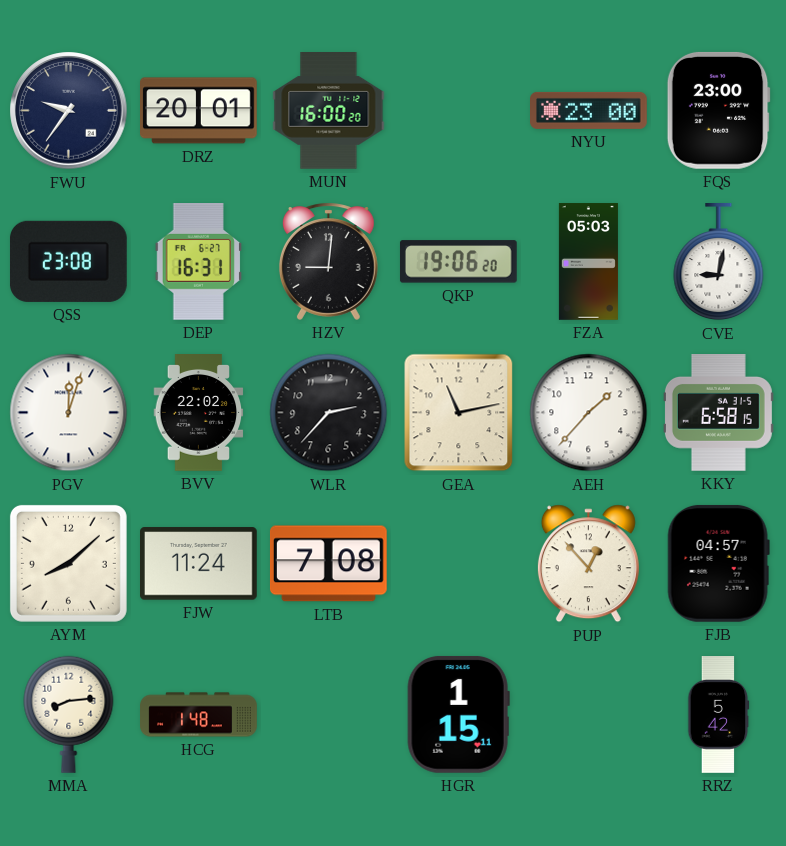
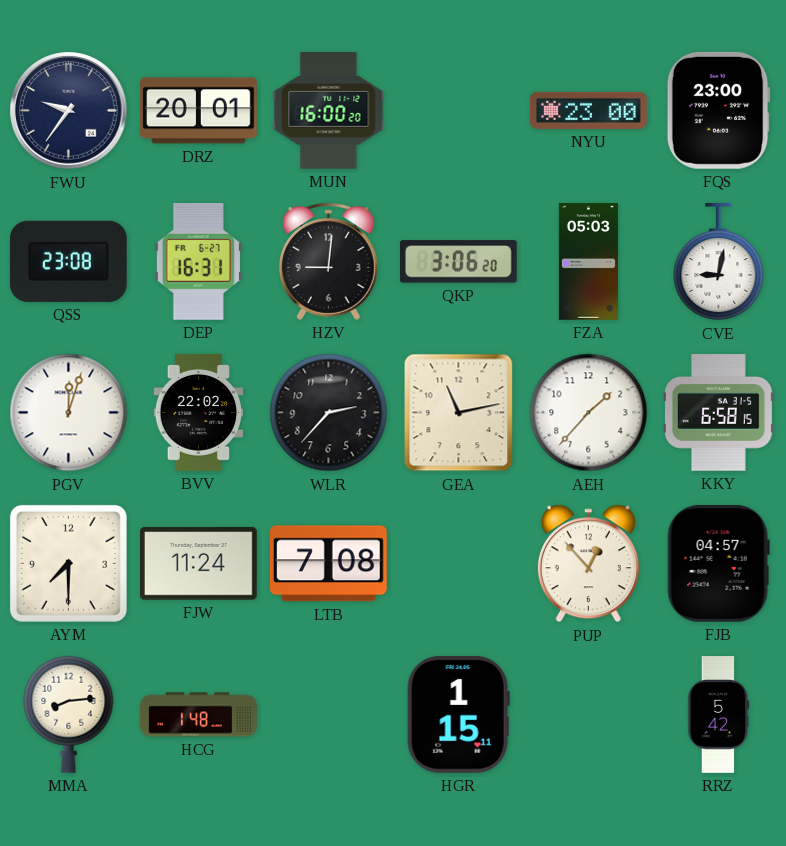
QKP: 19:06 -> 3:06
AYM: 8:08 -> 7:30
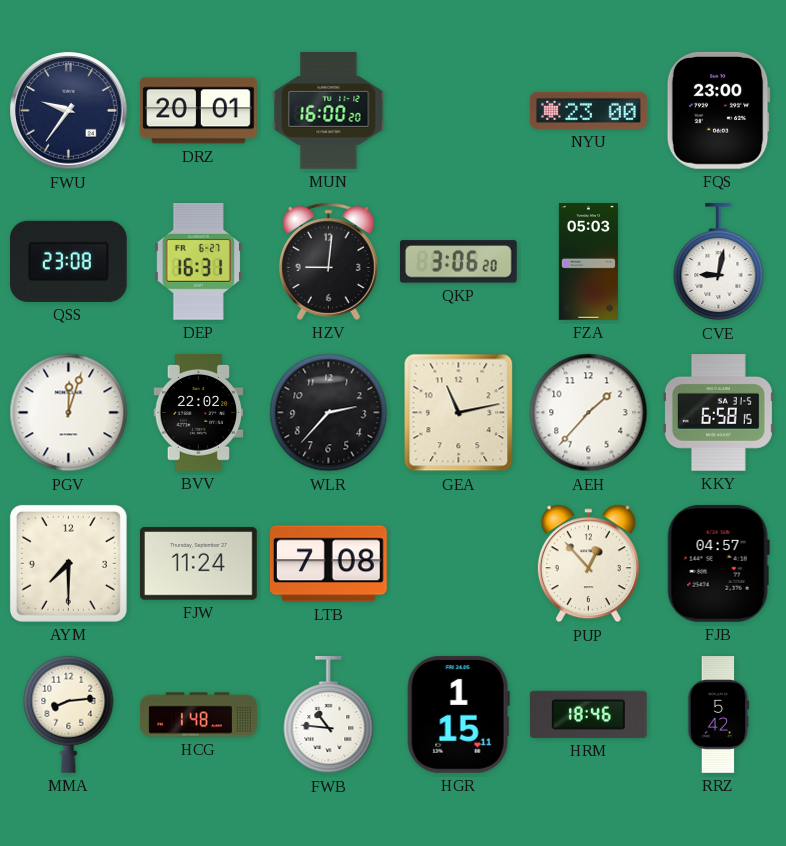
FWB: none -> 10:46
HRM: none -> 18:46
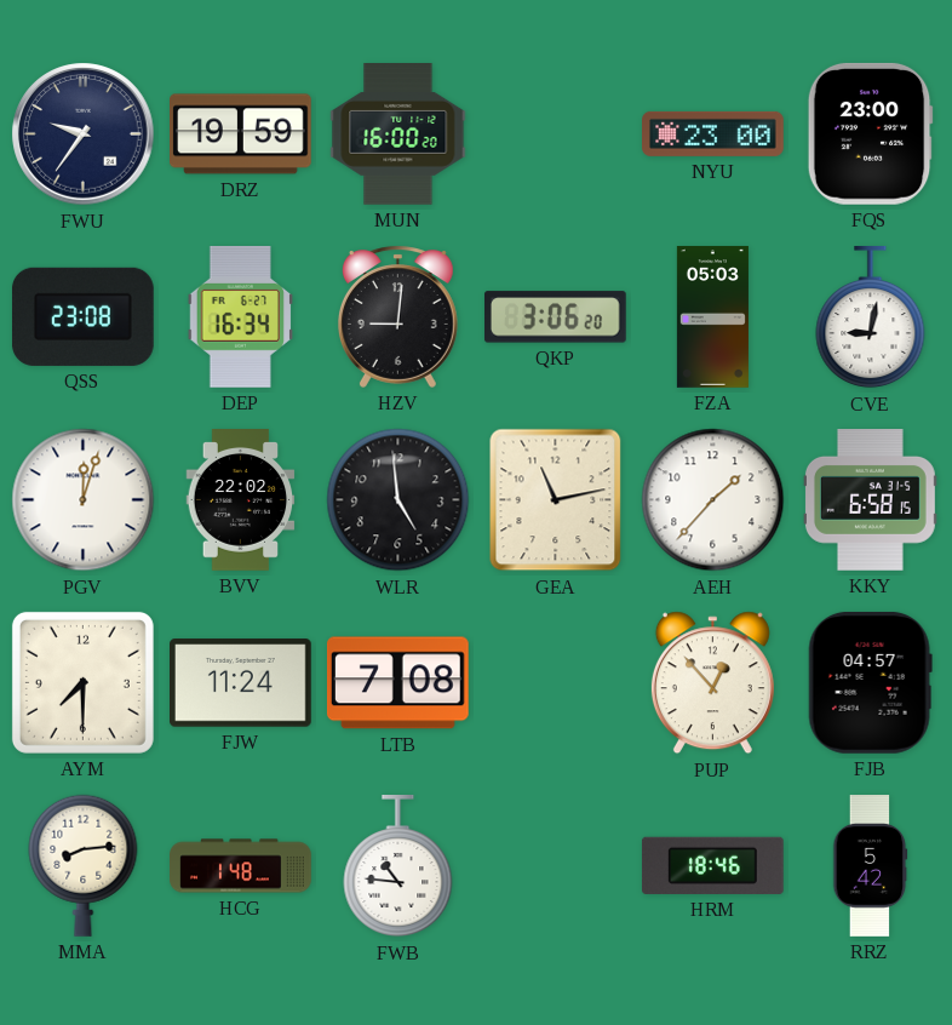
DRZ: 20:01 -> 19:59
DEP: 16:31 -> 16:34
WLR: 2:37 -> 4:59
HGR: 1:15 -> none
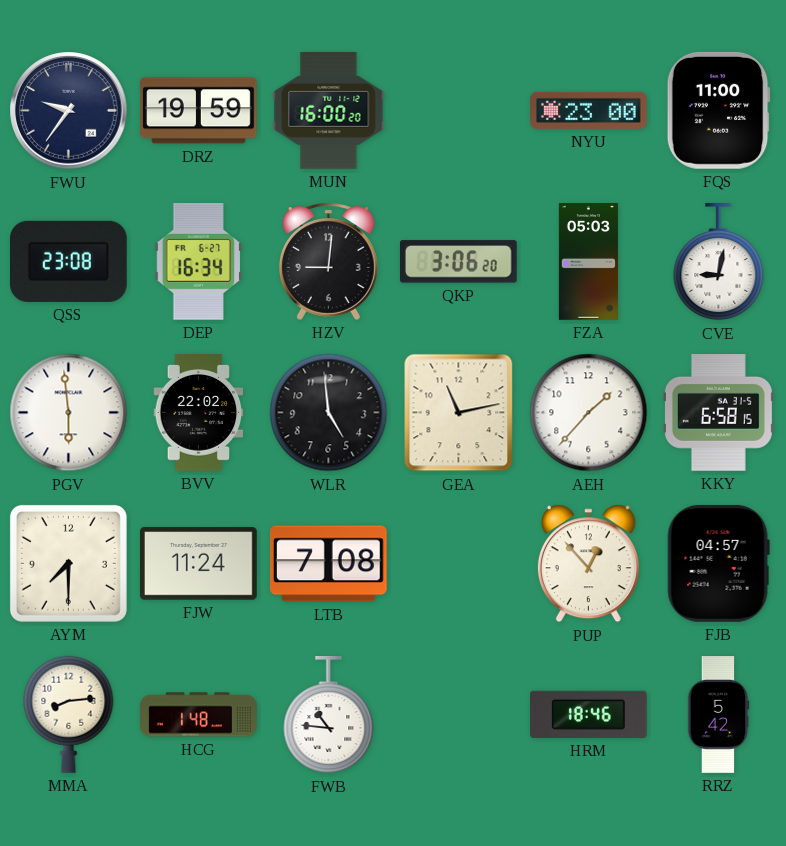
FQS: 23:00 -> 11:00
PGV: 12:03 -> 5:59
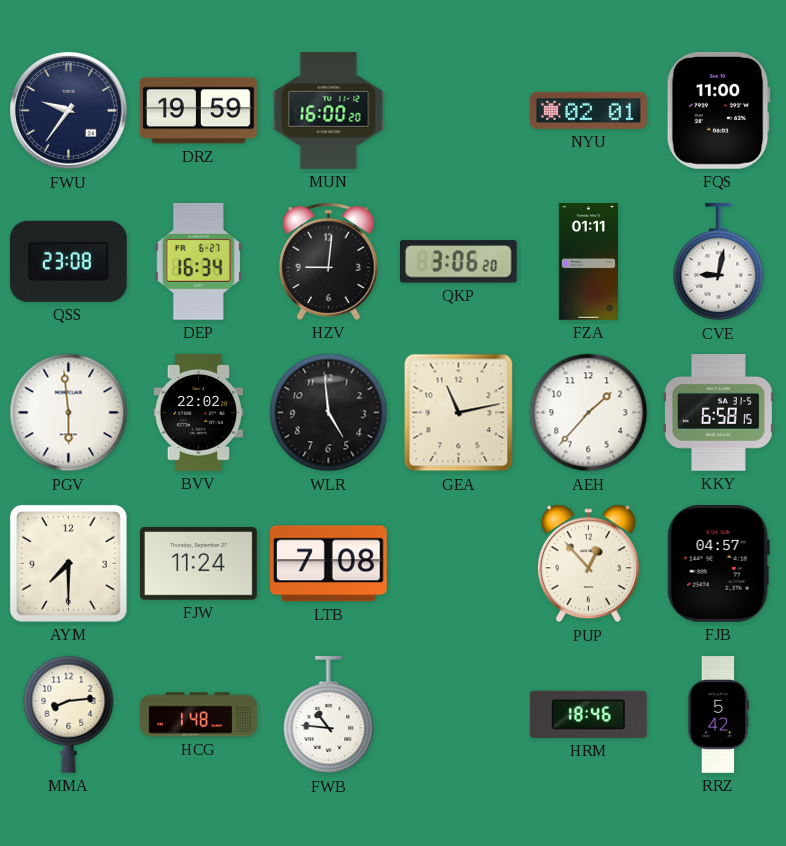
NYU: 23:00 -> 02:01
FZA: 05:03 -> 01:11
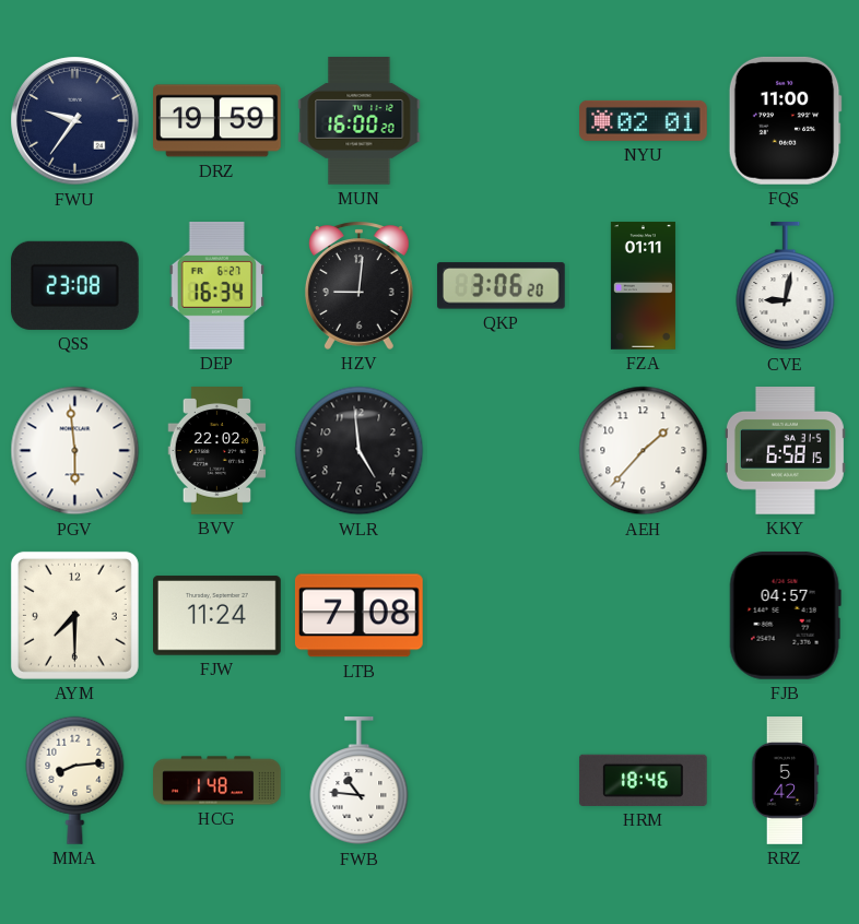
GEA: 11:13 -> none
PUP: 12:53 -> none
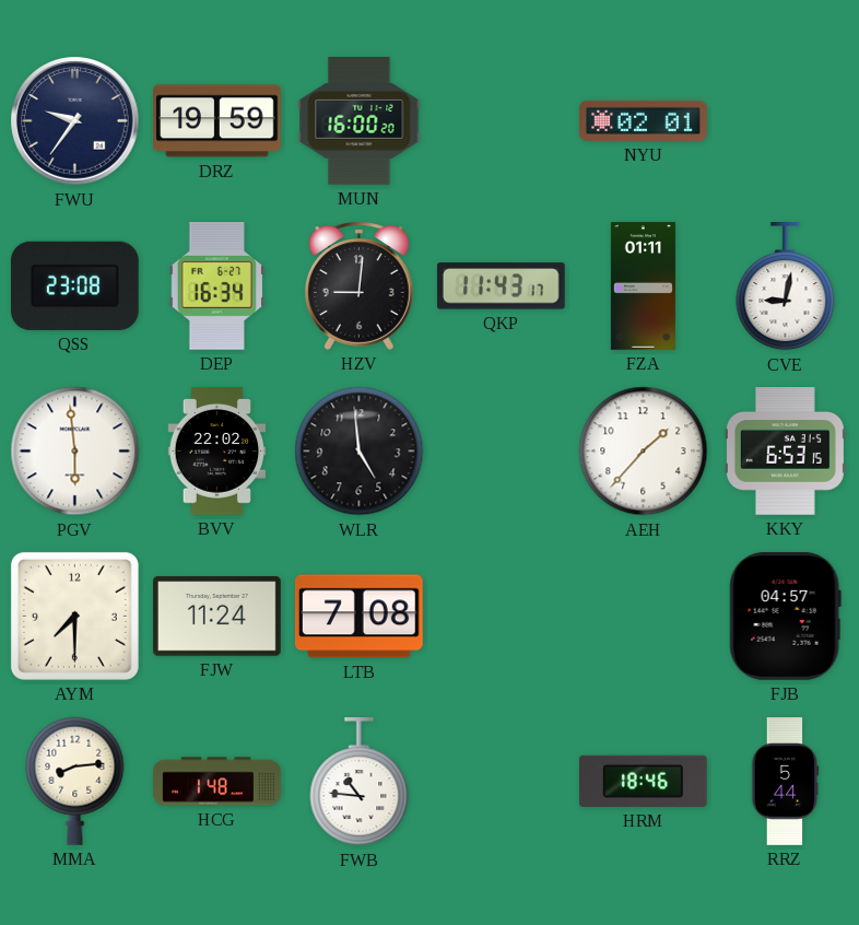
FQS: 11:00 -> none
QKP: 3:06 -> 11:43
KKY: 6:58 -> 6:53
RRZ: 5:42 -> 5:44
